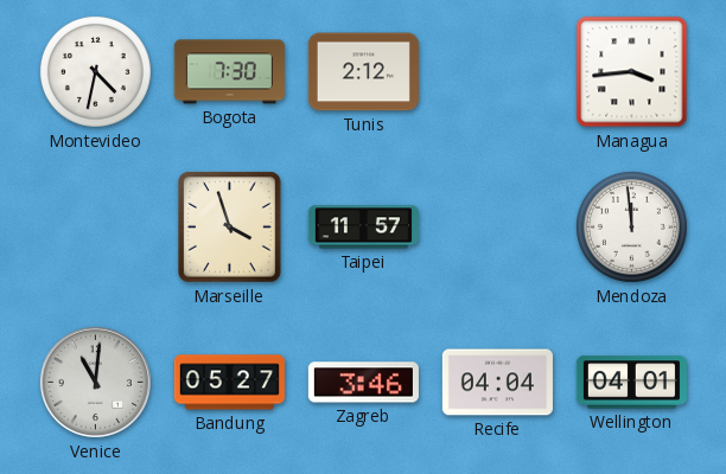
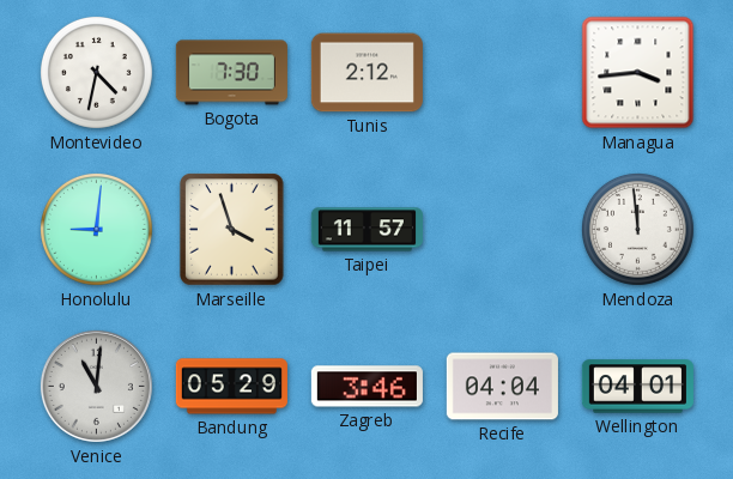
Honolulu: none -> 9:01
Bandung: 05:27 -> 05:29
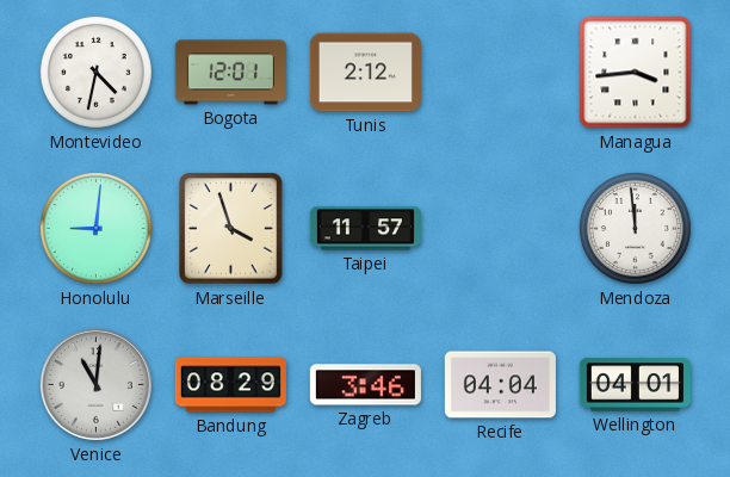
Bogota: 7:30 -> 12:01
Bandung: 05:29 -> 08:29
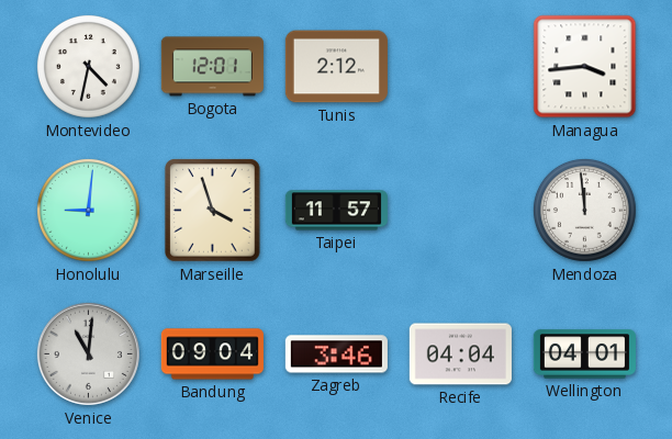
Bandung: 08:29 -> 09:04
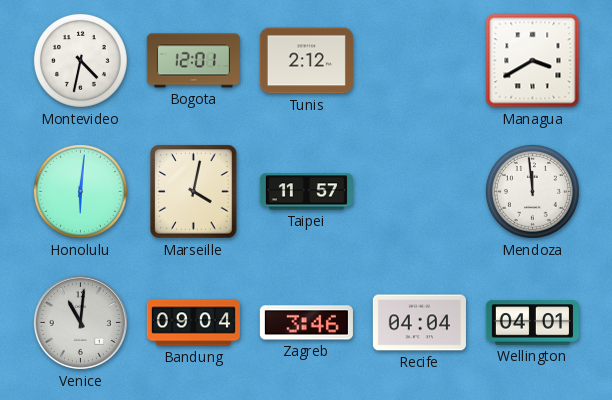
Managua: 3:44 -> 3:40
Honolulu: 9:01 -> 6:01
Marseille: 3:57 -> 4:02
